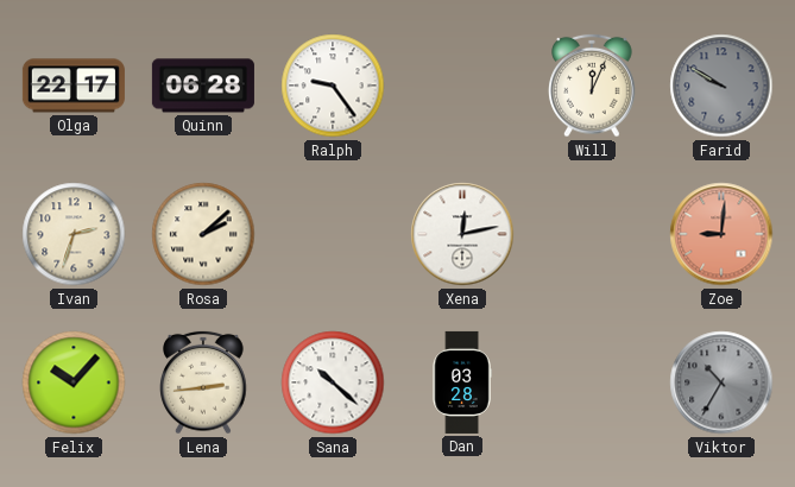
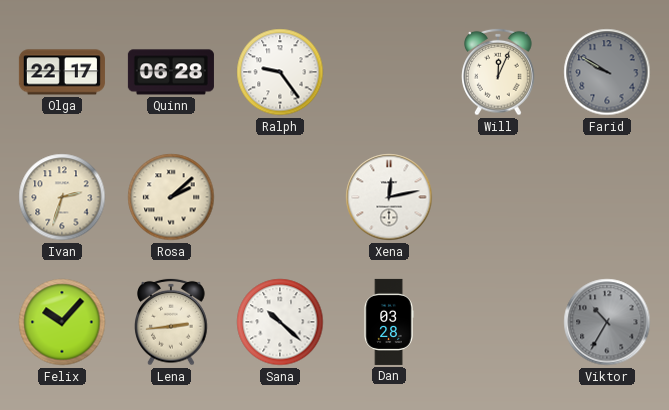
Zoe: 9:01 -> none
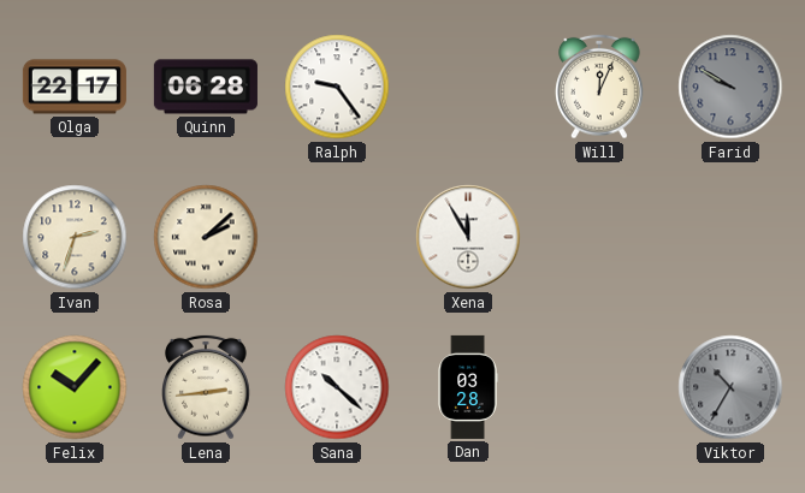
Xena: 12:13 -> 11:55
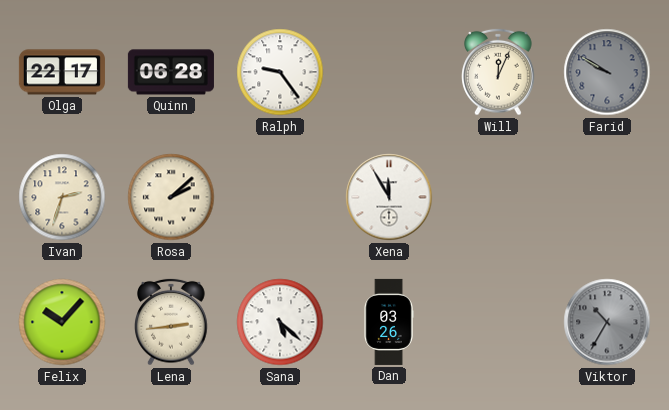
Sana: 10:22 -> 5:22
Dan: 03:28 -> 03:26
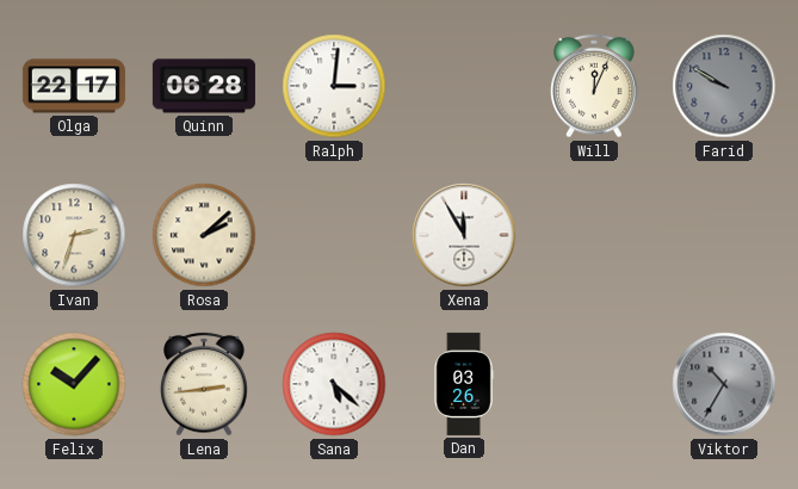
Ralph: 9:24 -> 3:01
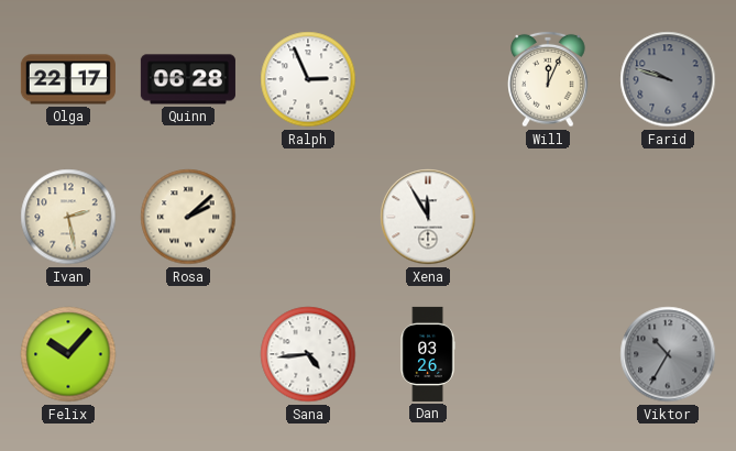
Ralph: 3:01 -> 2:56
Farid: 9:50 -> 9:48
Ivan: 2:33 -> 2:28
Lena: 2:44 -> none
Sana: 5:22 -> 4:44
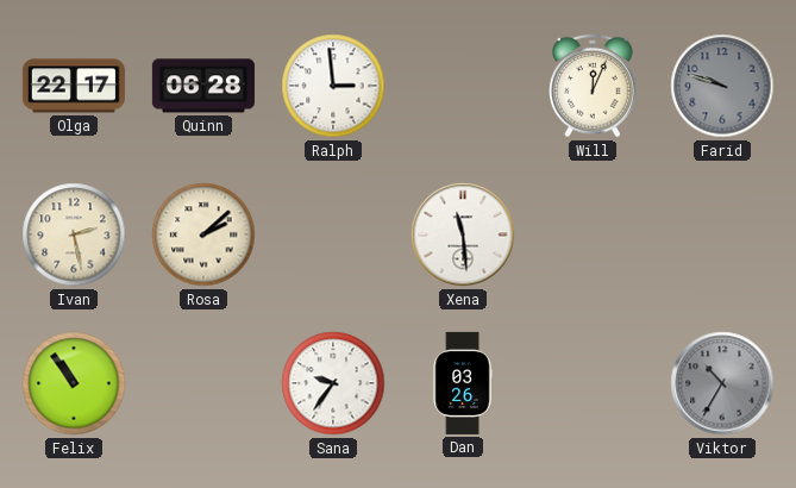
Ralph: 2:56 -> 2:59
Xena: 11:55 -> 11:29
Felix: 10:07 -> 10:54
Sana: 4:44 -> 9:36
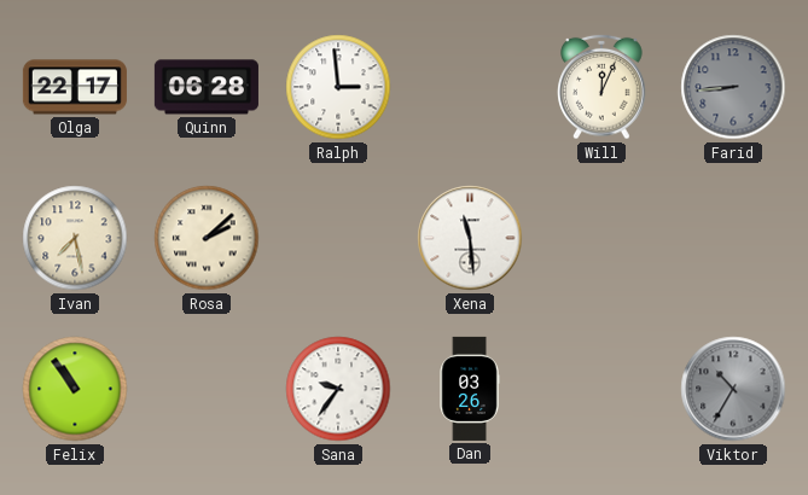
Farid: 9:48 -> 8:44
Ivan: 2:28 -> 7:28
